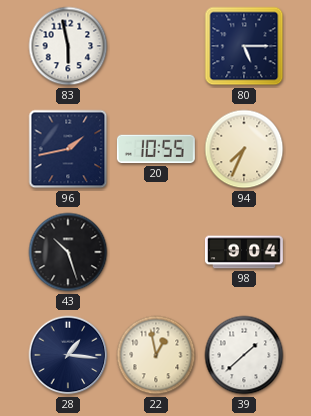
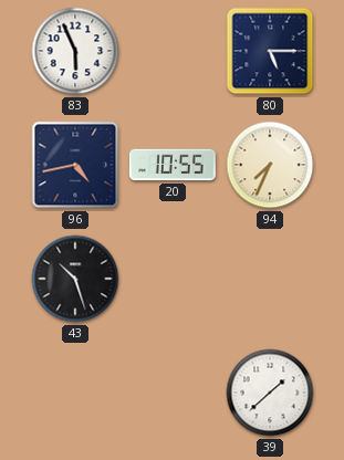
83: 5:58 -> 5:56
96: 1:43 -> 4:43
98: 9:04 -> none
28: 1:16 -> none
22: 12:58 -> none
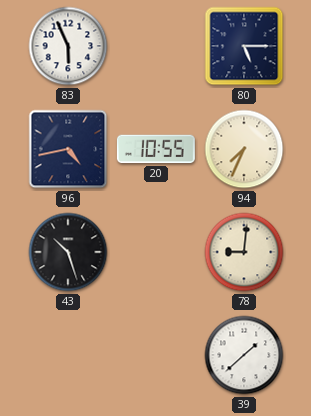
78: none -> 9:01
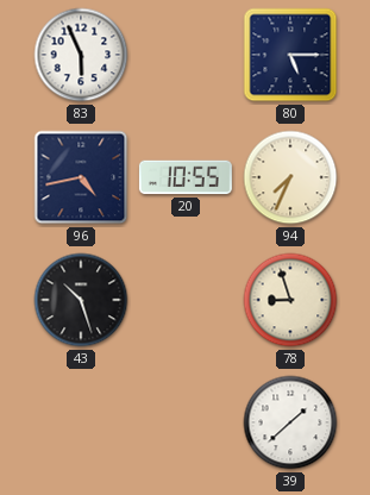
78: 9:01 -> 8:57
